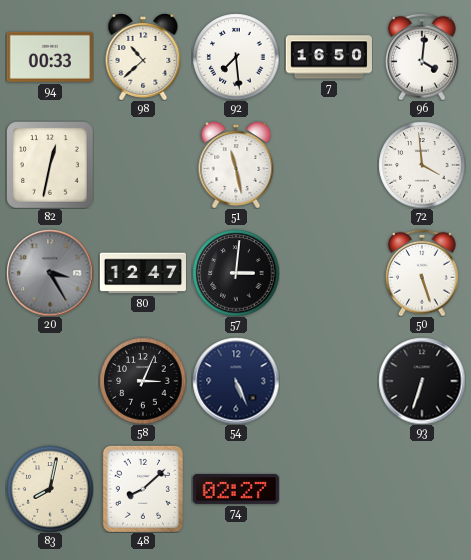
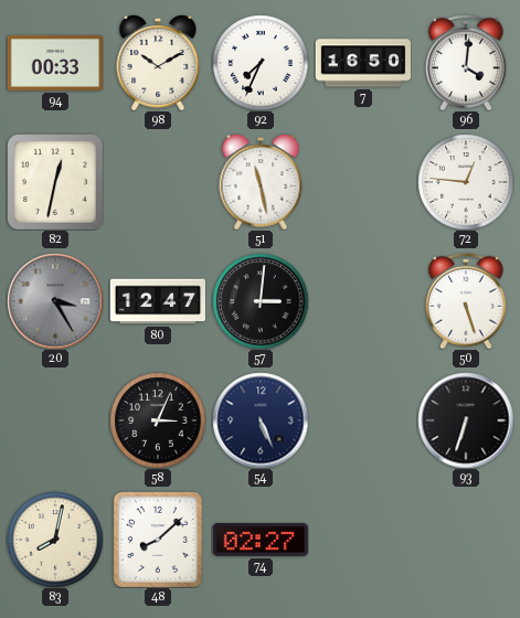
98: 10:38 -> 10:10
92: 7:29 -> 7:34
72: 3:59 -> 12:46
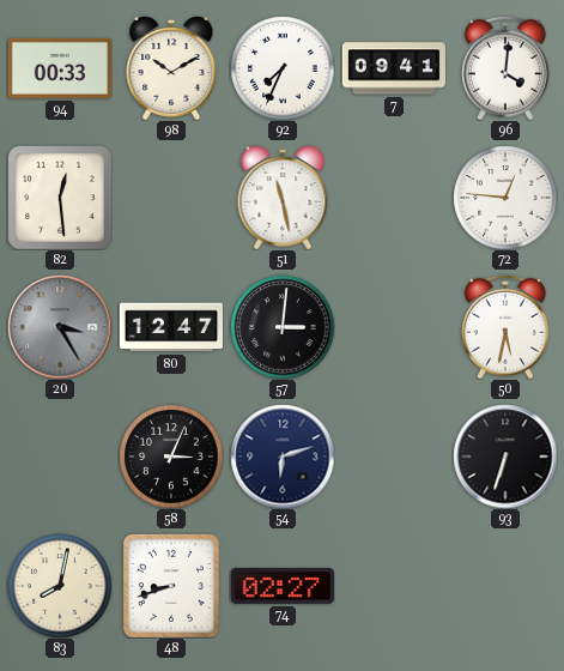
7: 16:50 -> 09:41
82: 12:32 -> 12:29
50: 5:27 -> 5:32
54: 5:26 -> 6:12
48: 8:08 -> 8:42
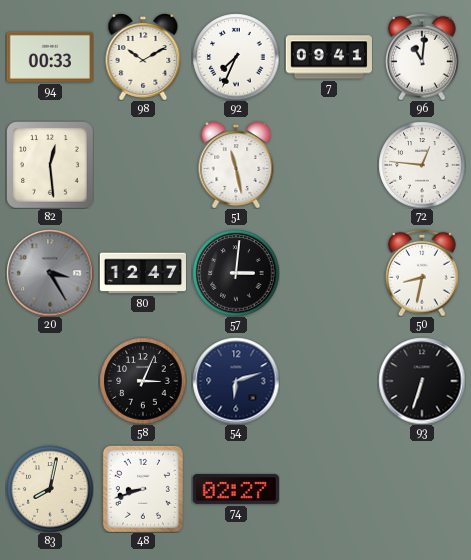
96: 4:01 -> 11:01
50: 5:32 -> 8:32
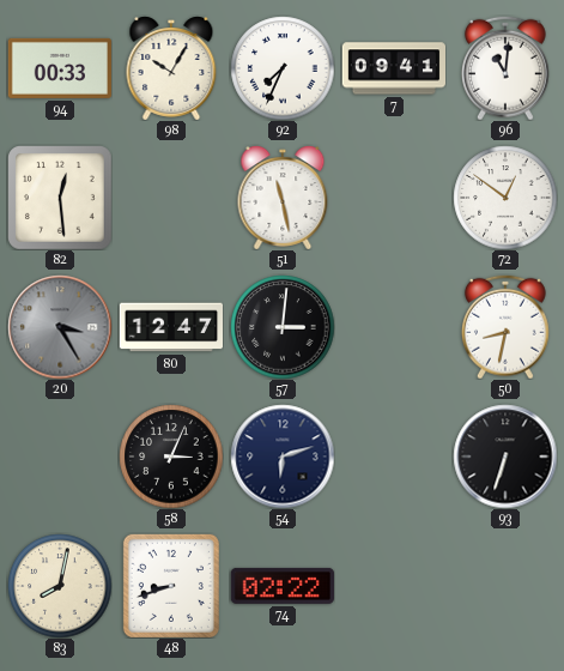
98: 10:10 -> 10:05
72: 12:46 -> 12:51
74: 02:27 -> 02:22
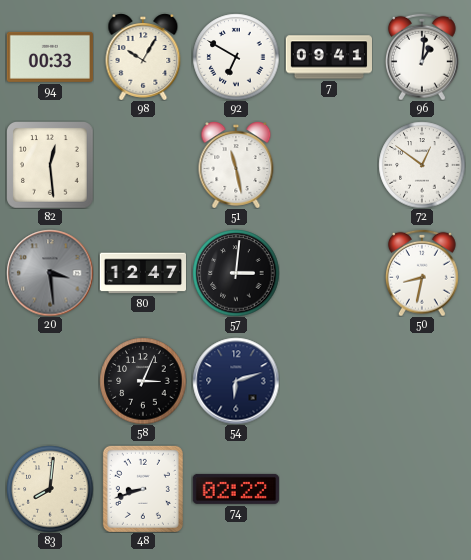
92: 7:34 -> 6:50
96: 11:01 -> 1:01
20: 3:25 -> 3:29
93: 6:33 -> none
83: 8:02 -> 8:01
